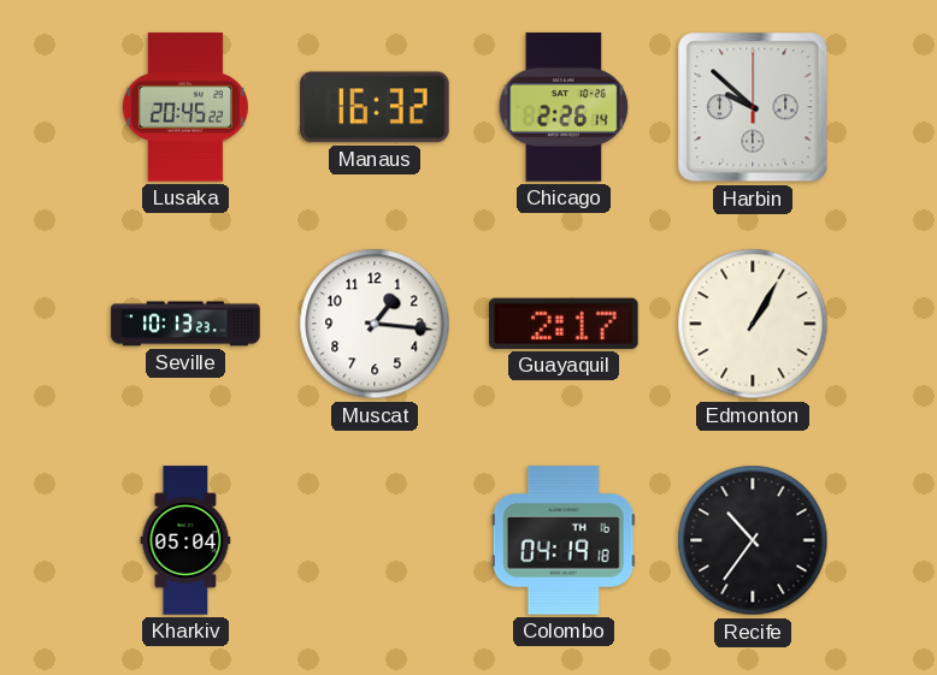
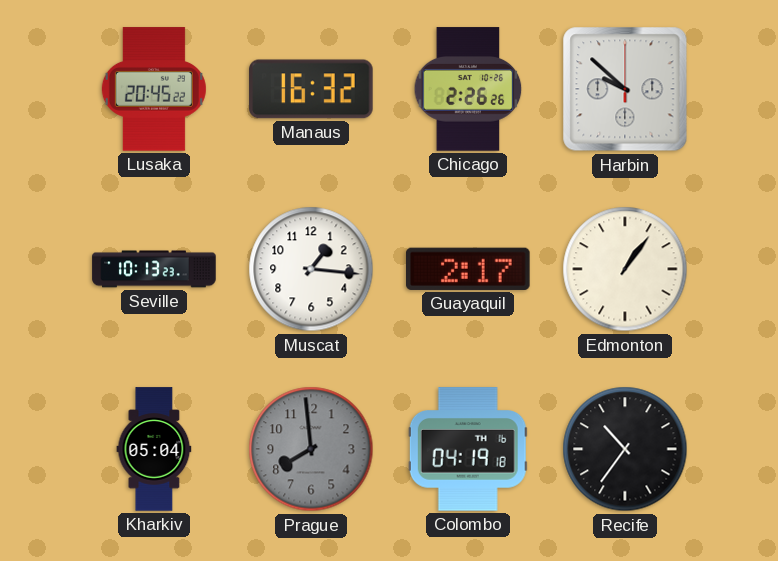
Chicago: 2:26:14 -> 2:26:26
Edmonton: 1:05 -> 1:06
Prague: none -> 7:59
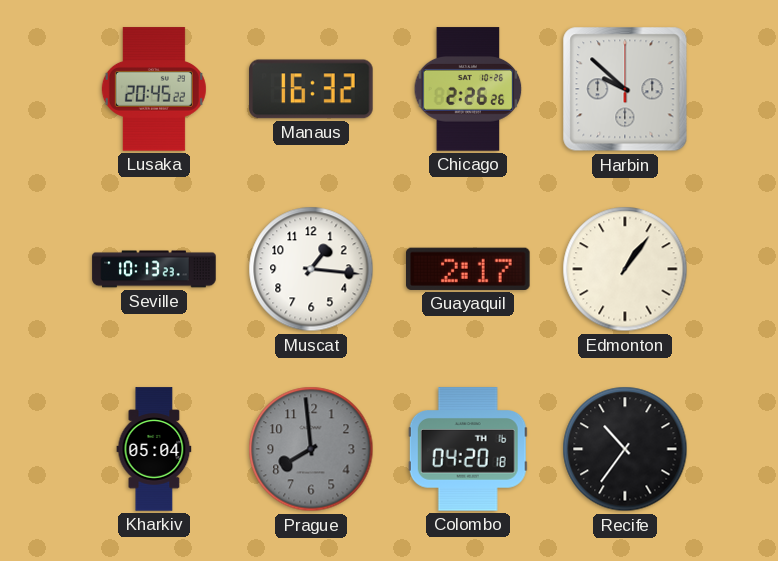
Colombo: 04:19 -> 04:20
